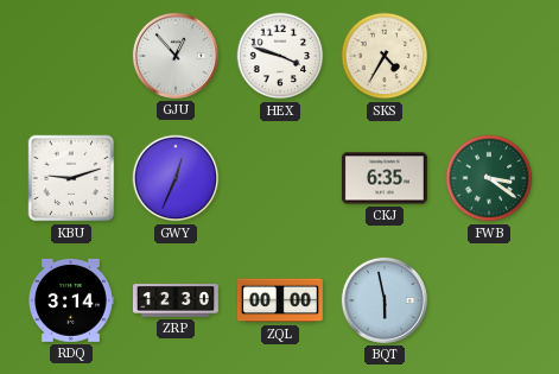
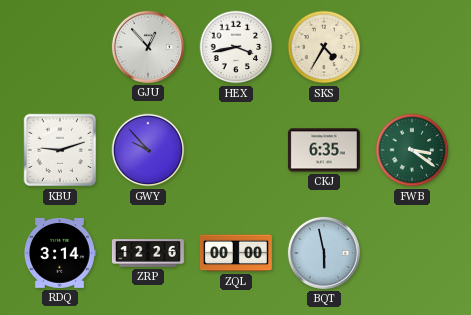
HEX: 3:48 -> 3:43
GWY: 12:34 -> 9:53
ZRP: 12:30 -> 12:26
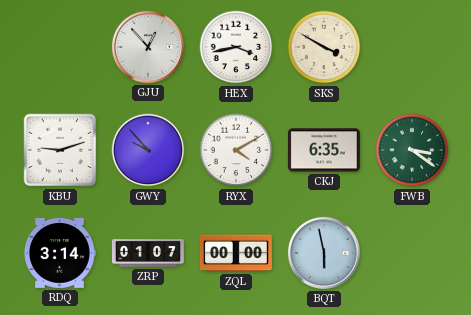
SKS: 4:35 -> 3:50
RYX: none -> 4:10
ZRP: 12:26 -> 01:07
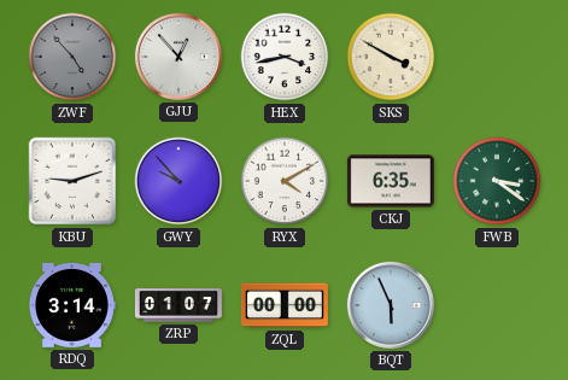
ZWF: none -> 4:53
BQT: 5:58 -> 5:56
